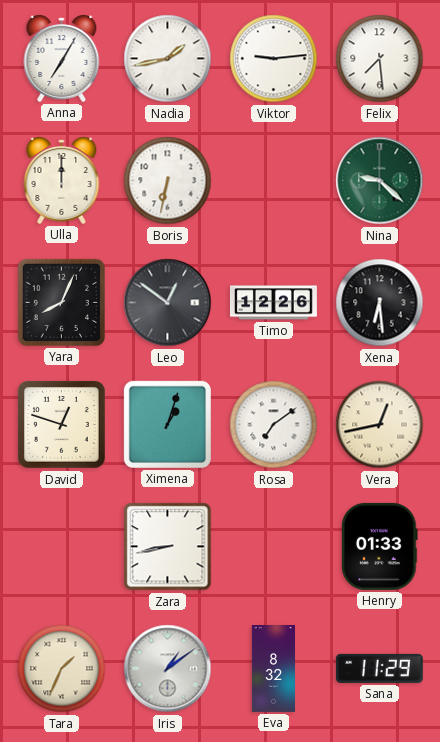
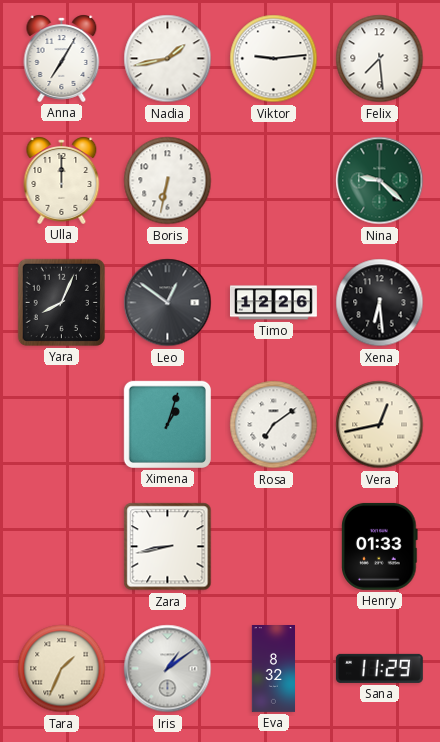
David: 12:48 -> none
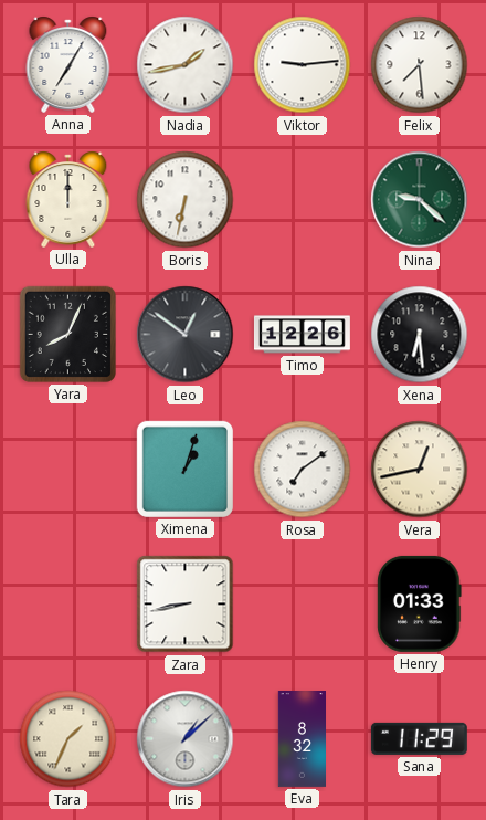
Iris: 1:09 -> 1:08
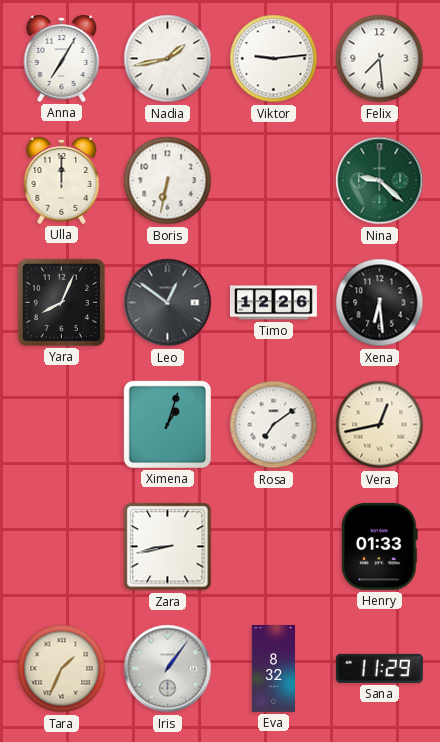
Iris: 1:08 -> 1:06
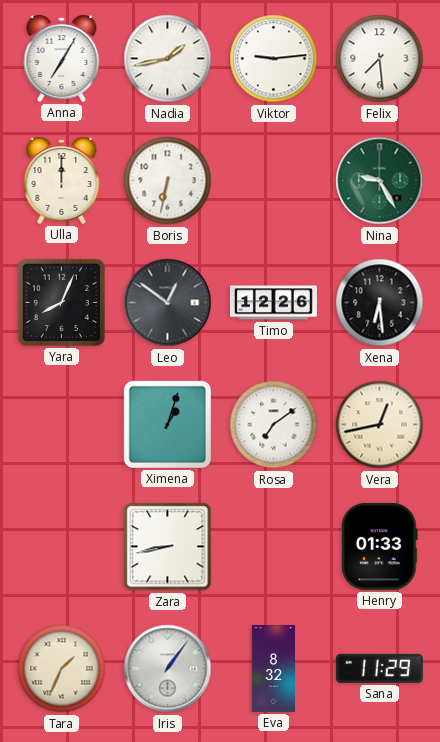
Nina: 9:22 -> 9:25
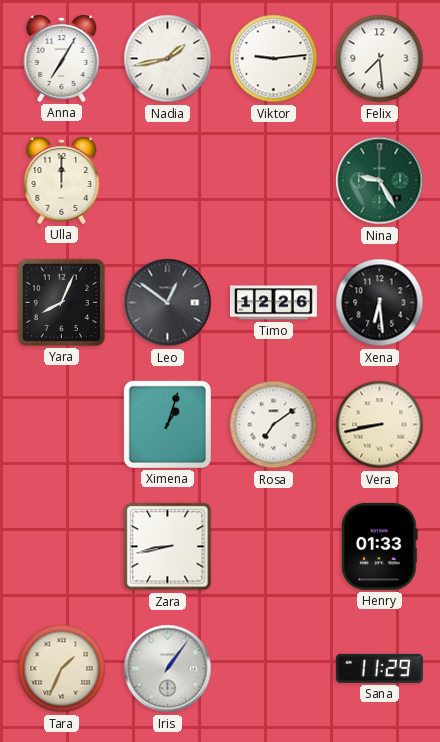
Boris: 6:32 -> none
Vera: 12:43 -> 8:43
Eva: 8:32 -> none
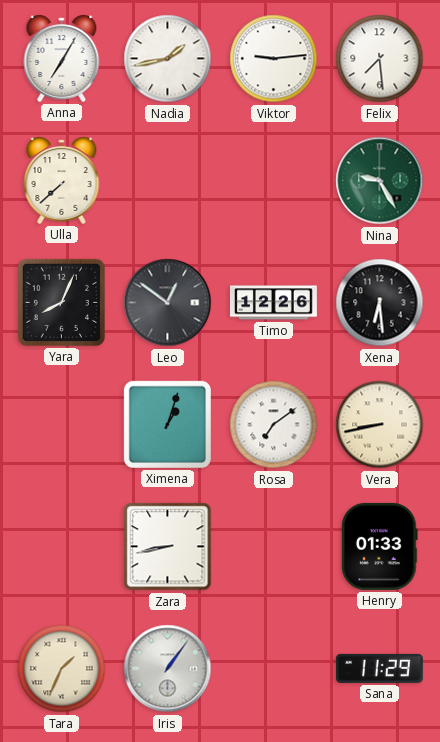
Ulla: 12:00 -> 7:38
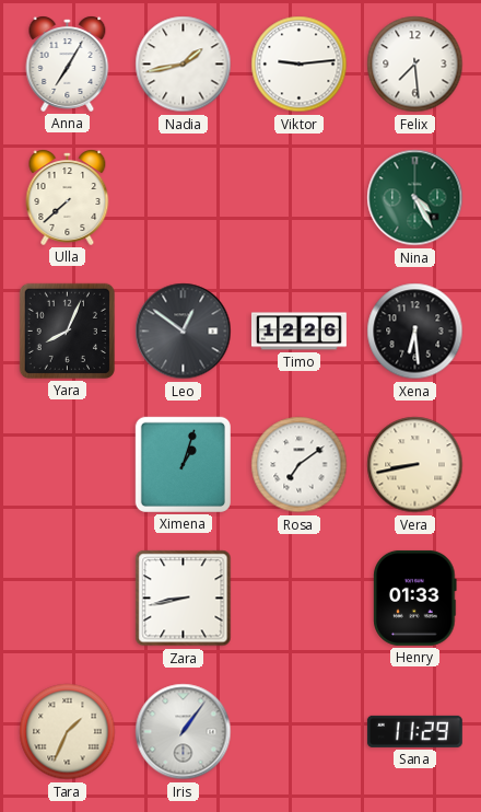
Nina: 9:25 -> 4:25
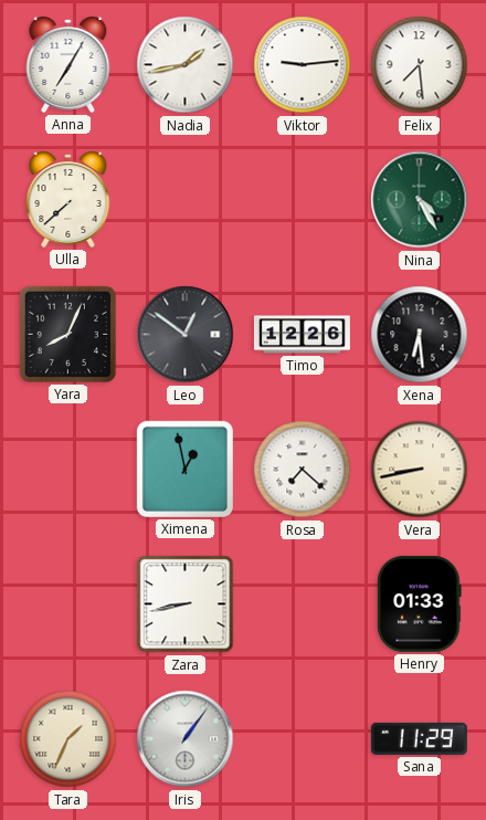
Ximena: 1:03 -> 12:58
Rosa: 7:09 -> 7:22
